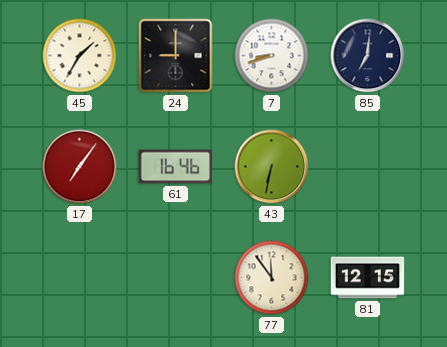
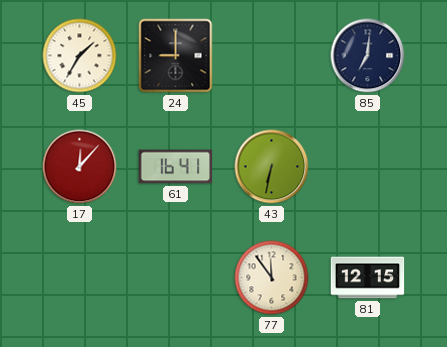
7: 8:42 -> none
17: 7:06 -> 12:07
61: 16:46 -> 16:41
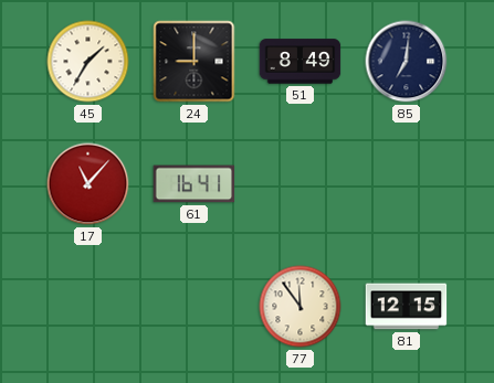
51: none -> 8:49
17: 12:07 -> 11:07
43: 6:32 -> none
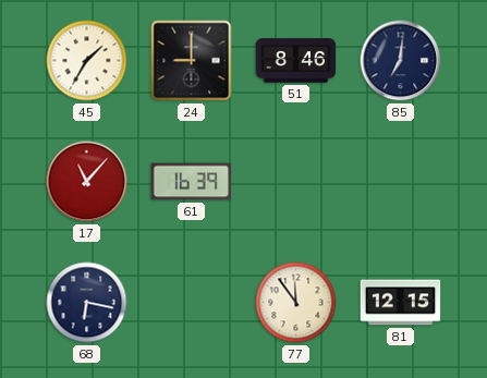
51: 8:49 -> 8:46
61: 16:41 -> 16:39
68: none -> 6:17
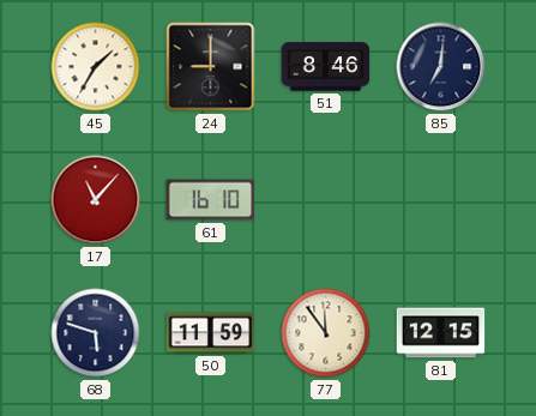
61: 16:39 -> 16:10
68: 6:17 -> 5:48
50: none -> 11:59
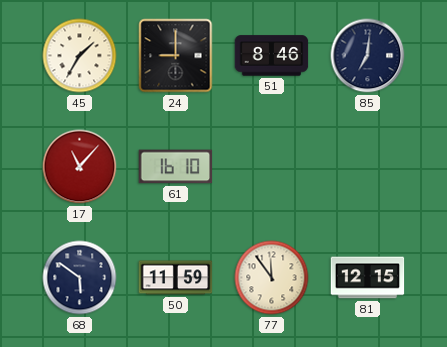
68: 5:48 -> 5:51
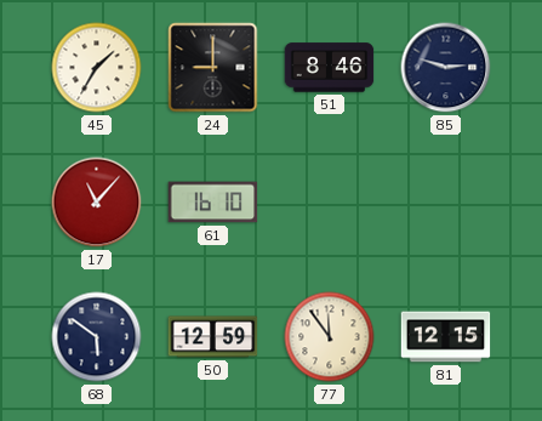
85: 7:01 -> 2:48
50: 11:59 -> 12:59
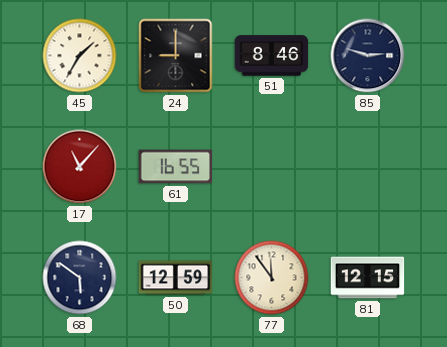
61: 16:10 -> 16:55
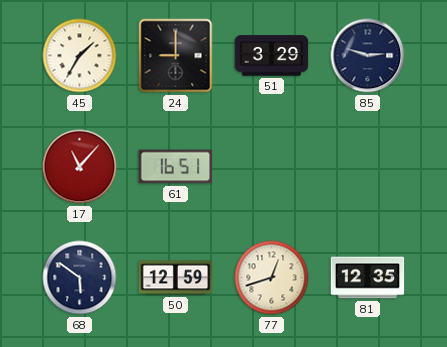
51: 8:46 -> 3:29
61: 16:55 -> 16:51
77: 11:54 -> 12:42
81: 12:15 -> 12:35
